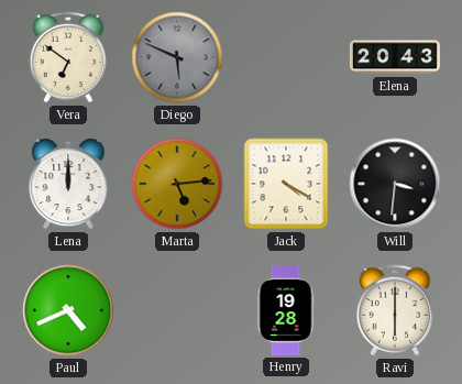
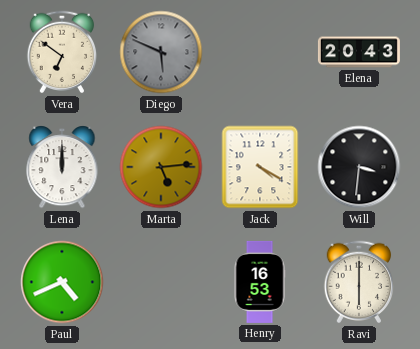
Henry: 19:28 -> 16:53
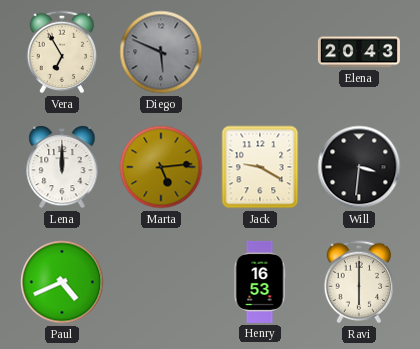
Vera: 6:51 -> 6:55
Jack: 4:20 -> 9:20
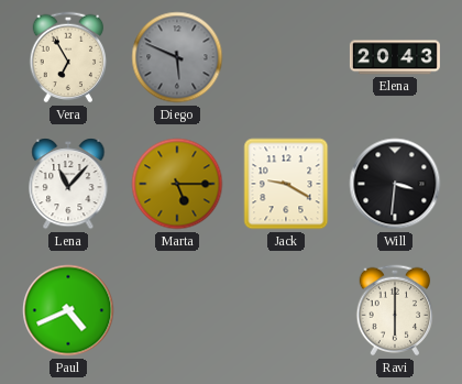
Lena: 12:00 -> 11:07
Marta: 5:14 -> 5:15
Henry: 16:53 -> none
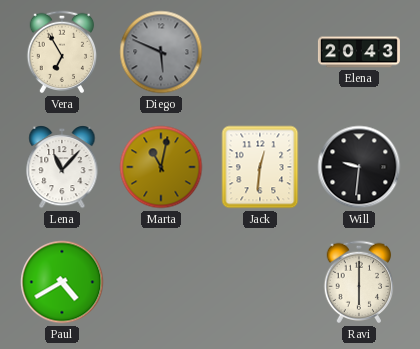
Marta: 5:15 -> 11:02
Jack: 9:20 -> 12:31
Will: 3:31 -> 9:31
Paul: 4:41 -> 4:40
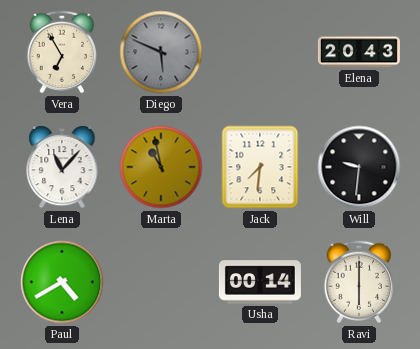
Marta: 11:02 -> 10:58
Jack: 12:31 -> 7:31
Usha: none -> 00:14
